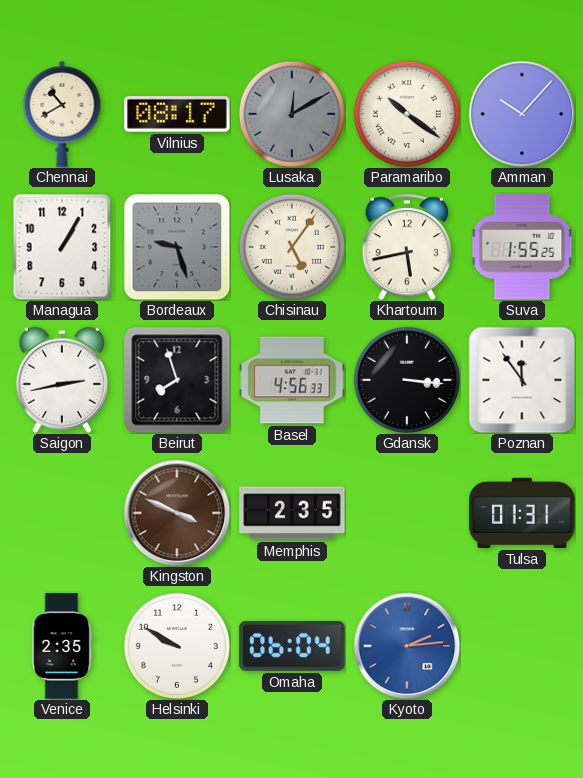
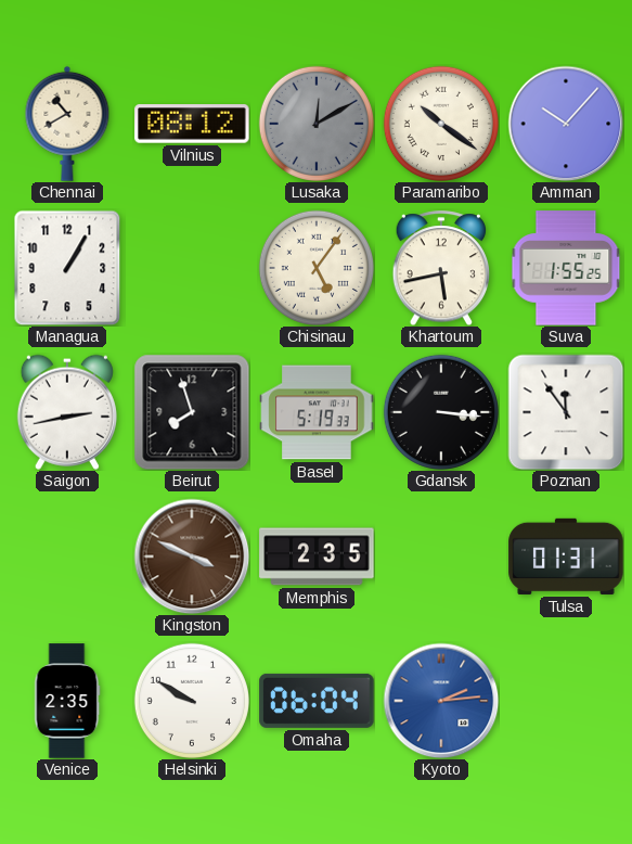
Vilnius: 08:17 -> 08:12
Bordeaux: 9:27 -> none
Basel: 4:56 -> 5:19
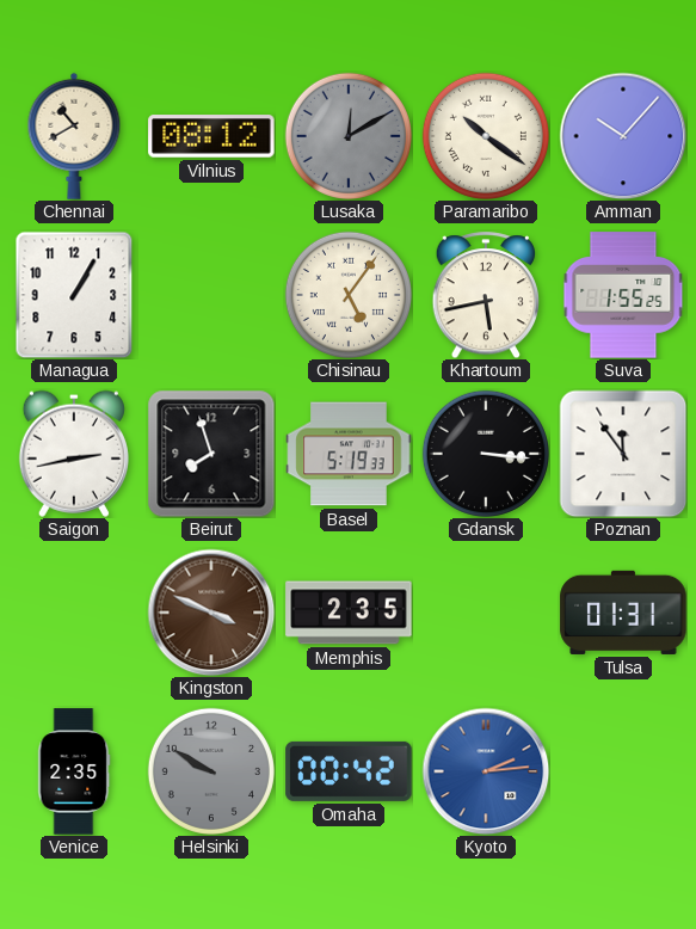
Helsinki dial: white -> grey
Omaha: 06:04 -> 00:42
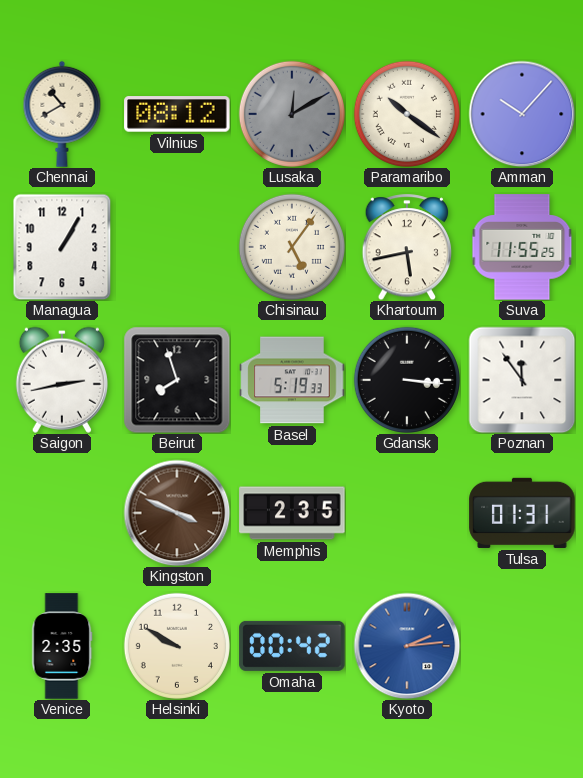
Suva: 1:55 -> 11:55
Helsinki dial: grey -> cream
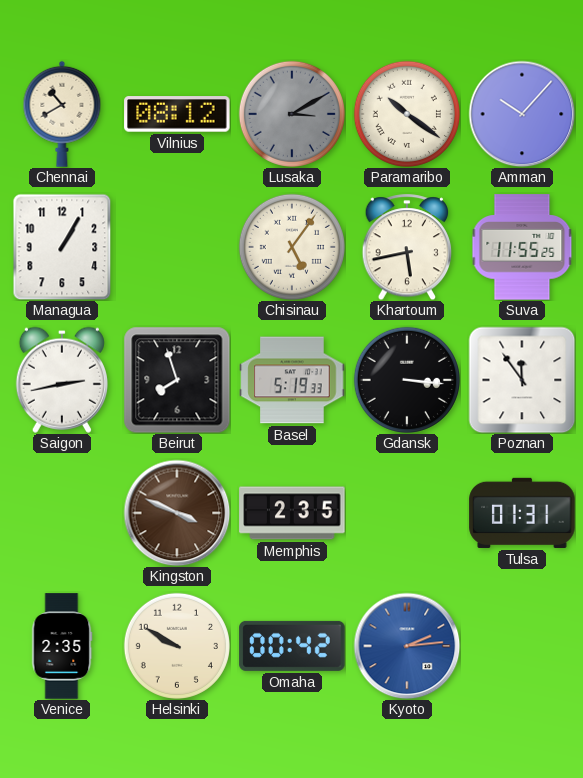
Lusaka: 12:10 -> 3:10
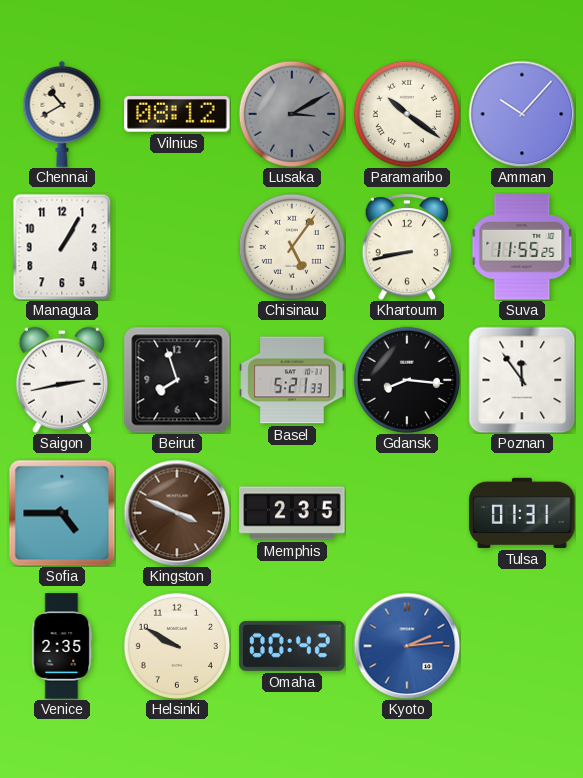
Khartoum: 5:43 -> 8:43
Basel: 5:19 -> 5:21
Gdansk: 3:16 -> 8:16
Sofia: none -> 4:45
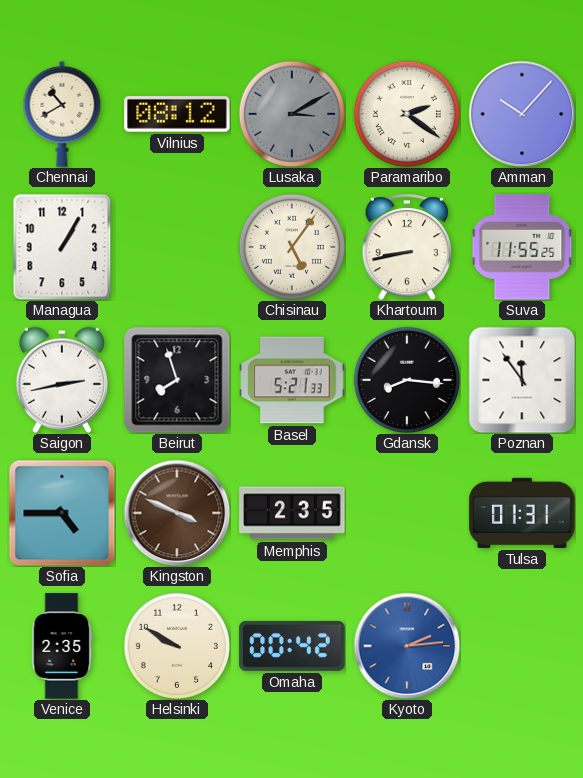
Paramaribo: 10:21 -> 2:21
